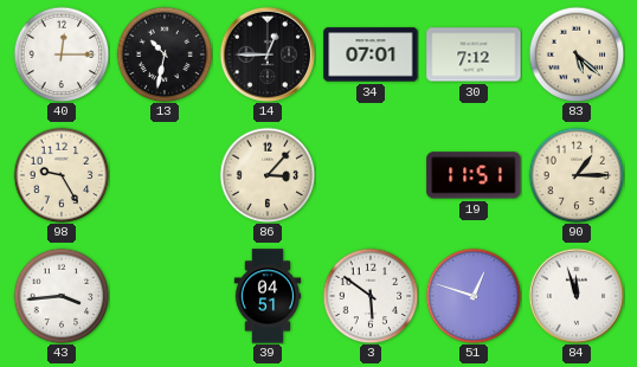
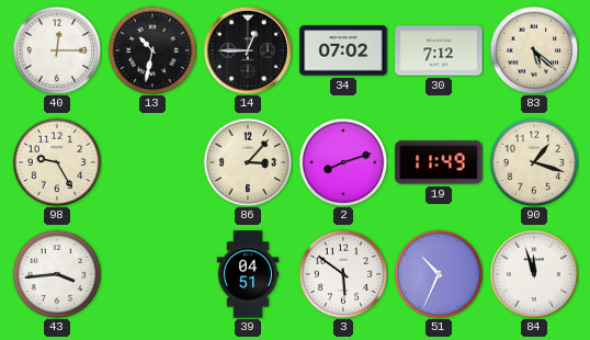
34: 07:01 -> 07:02
2: none -> 8:12
19: 11:51 -> 11:49
90: 1:15 -> 1:18
51: 12:48 -> 10:34
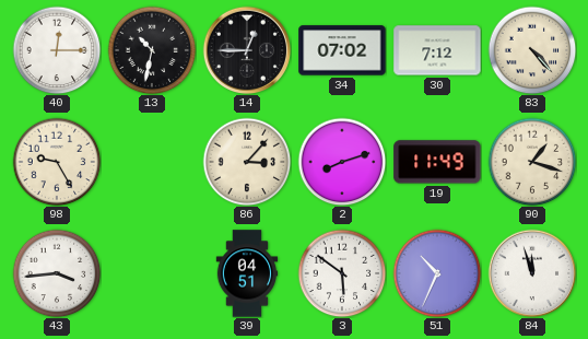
83: 5:22 -> 4:23
